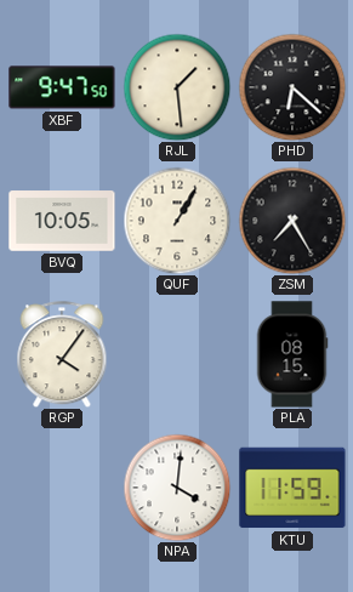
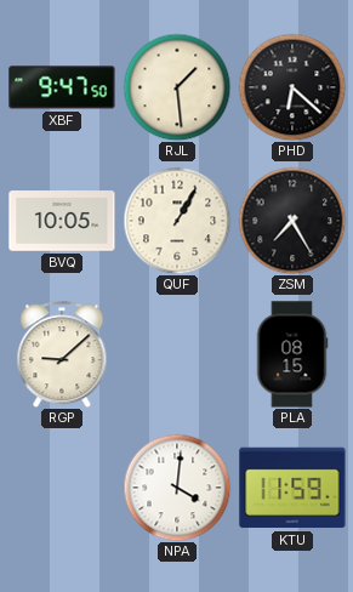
RGP: 4:06 -> 9:08
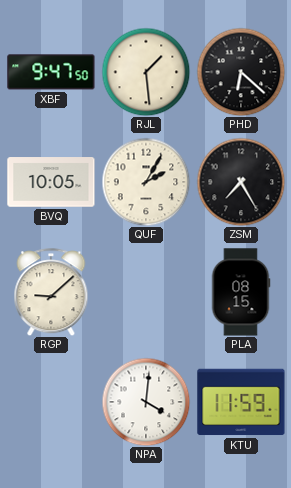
QUF: 1:05 -> 2:05
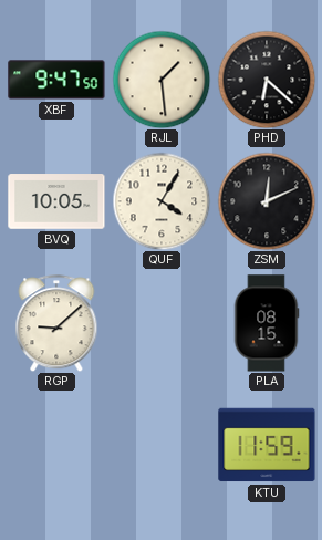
QUF: 2:05 -> 4:05
ZSM: 7:25 -> 12:11
NPA: 4:01 -> none
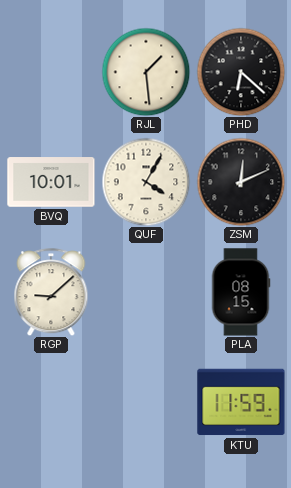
XBF: 9:47 -> none
BVQ: 10:05 -> 10:01
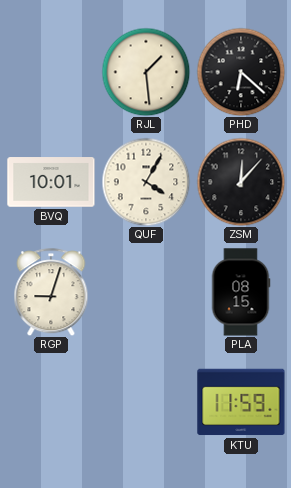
ZSM: 12:11 -> 12:07
RGP: 9:08 -> 9:03
